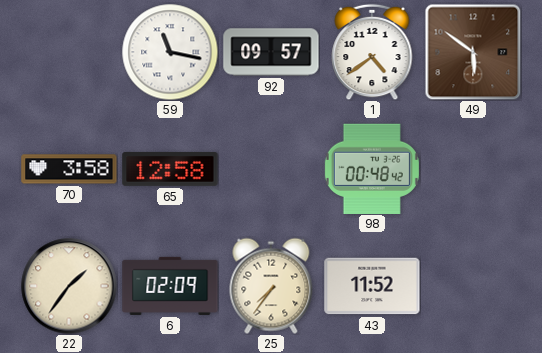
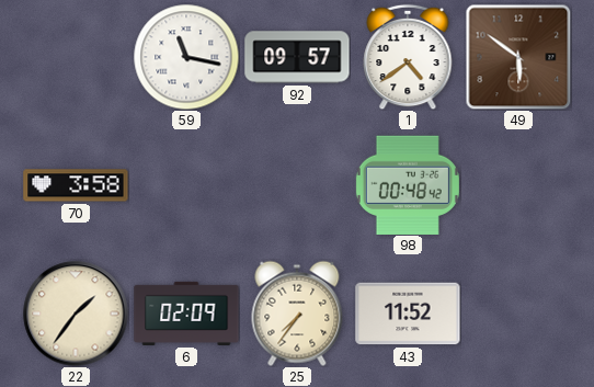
65: 12:58 -> none
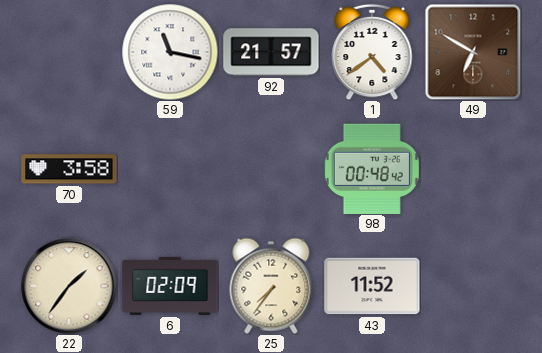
92: 09:57 -> 21:57
49: 5:51 -> 6:50
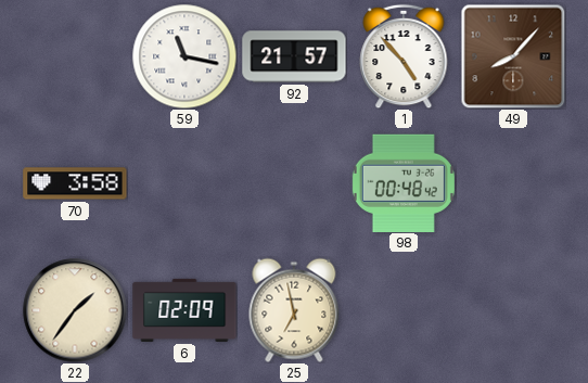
1: 4:39 -> 4:53
49: 6:50 -> 8:07
25: 7:36 -> 6:58
43: 11:52 -> none
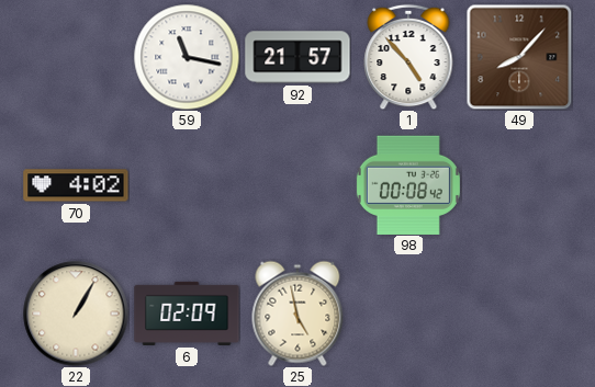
70: 3:58 -> 4:02
98: 00:48 -> 00:08
22: 1:36 -> 1:05
25: 6:58 -> 4:58
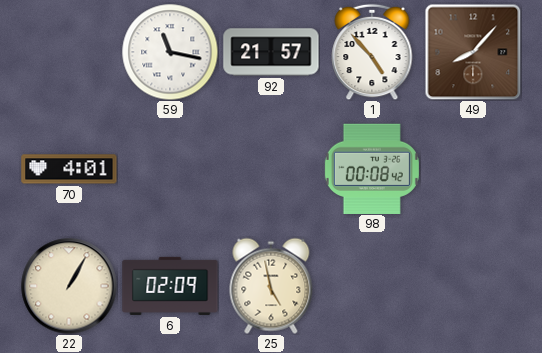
70: 4:02 -> 4:01
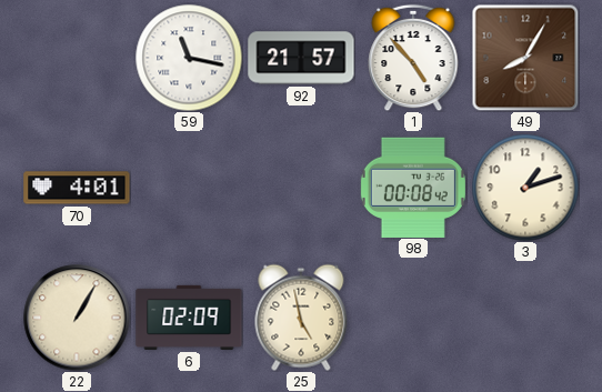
49: 8:07 -> 8:05
3: none -> 1:12
